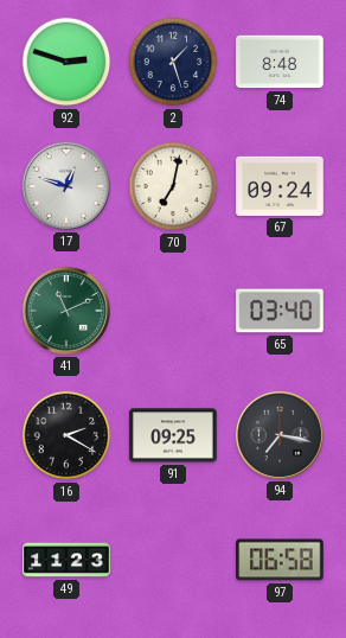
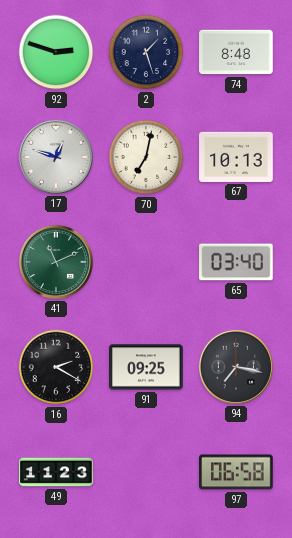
67: 09:24 -> 10:13
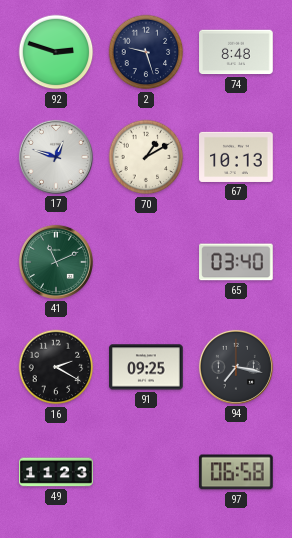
2: 1:27 -> 9:27
70: 7:02 -> 1:10
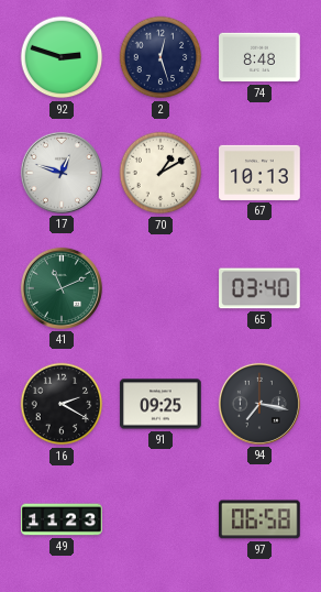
2: 9:27 -> 12:27
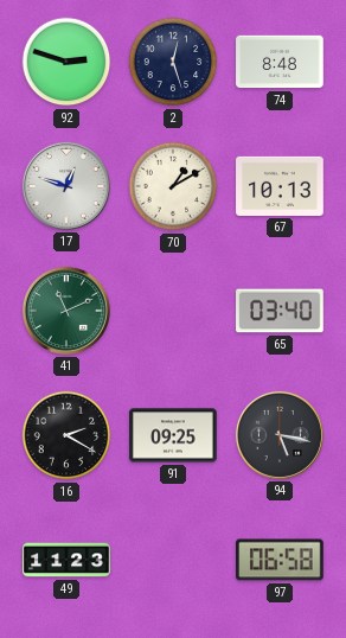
94: 7:17 -> 5:17
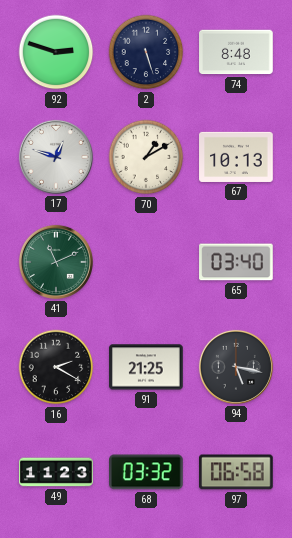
2: 12:27 -> 5:27
91: 09:25 -> 21:25
68: none -> 03:32
